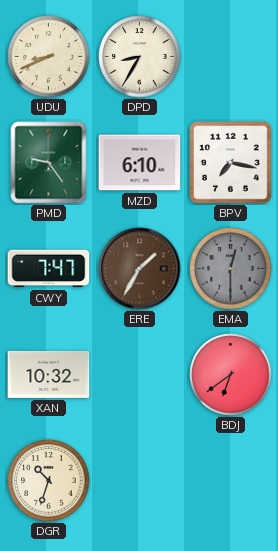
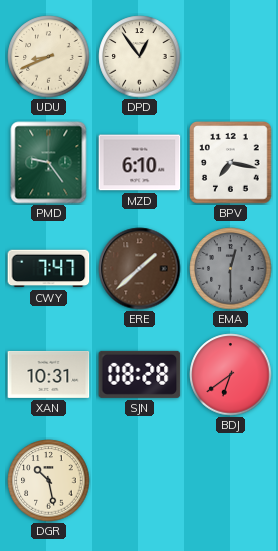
DPD: 8:35 -> 12:54
ERE: 1:35 -> 1:38
XAN: 10:32 -> 10:31
SJN: none -> 08:28
DGR: 10:33 -> 10:28
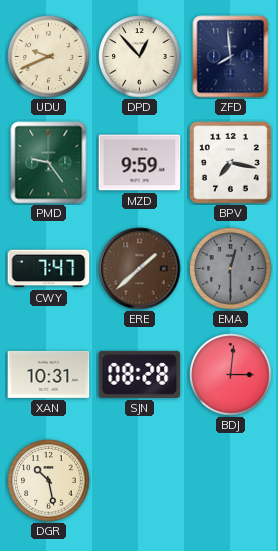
UDU: 8:41 -> 9:41
DPD: 12:54 -> 12:53
ZFD: none -> 7:59
MZD: 6:10 -> 9:59
BDJ: 6:39 -> 3:01
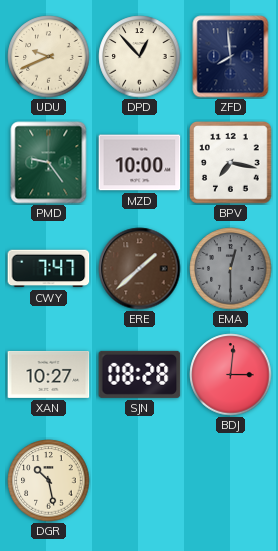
MZD: 9:59 -> 10:00
XAN: 10:31 -> 10:27
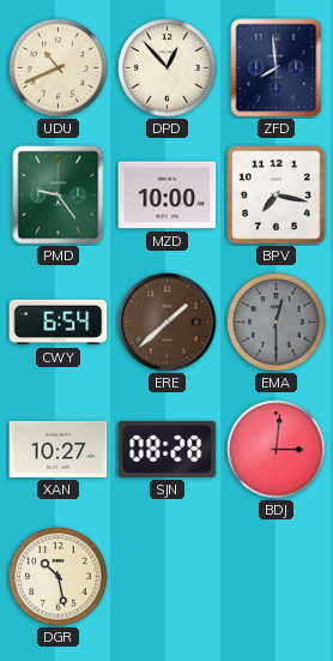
UDU: 9:41 -> 10:41
CWY: 7:47 -> 6:54
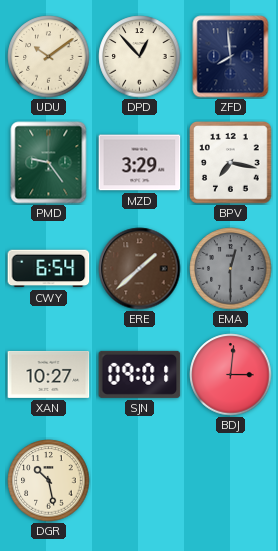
UDU: 10:41 -> 10:09
MZD: 10:00 -> 3:29
SJN: 08:28 -> 09:01
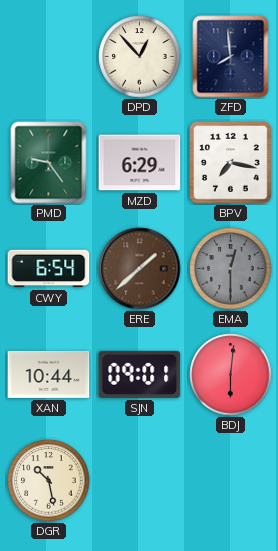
UDU: 10:09 -> none
MZD: 3:29 -> 6:29
XAN: 10:27 -> 10:44
BDJ: 3:01 -> 6:01
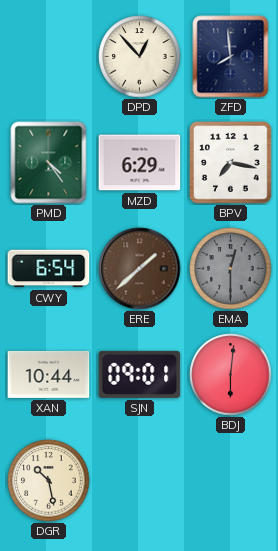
PMD: 9:24 -> 4:24
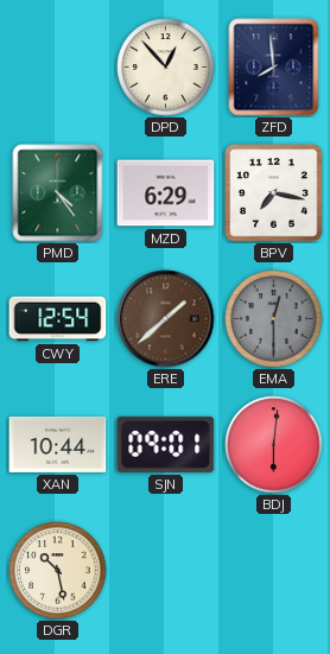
CWY: 6:54 -> 12:54
